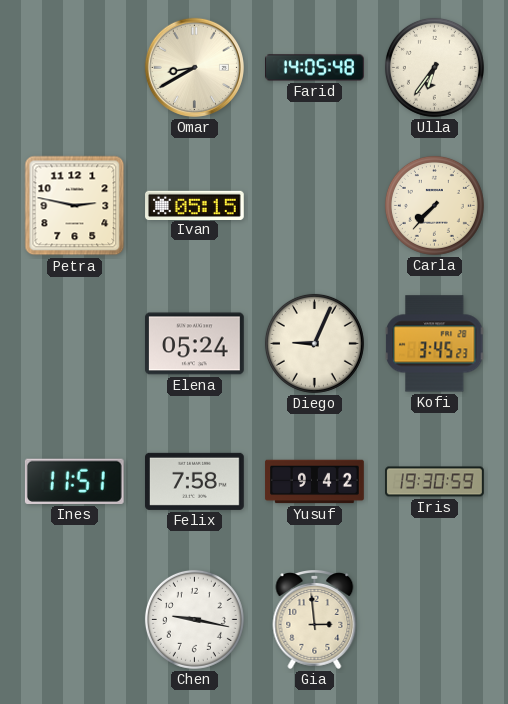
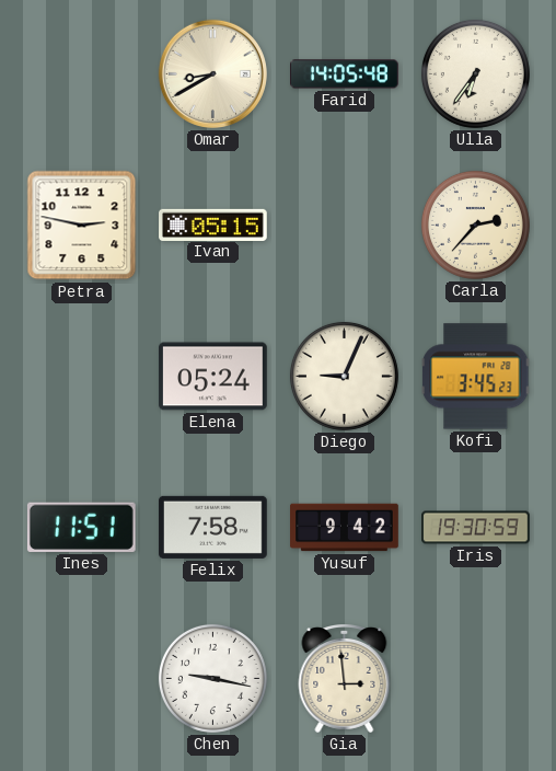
Carla: 7:37 -> 2:37
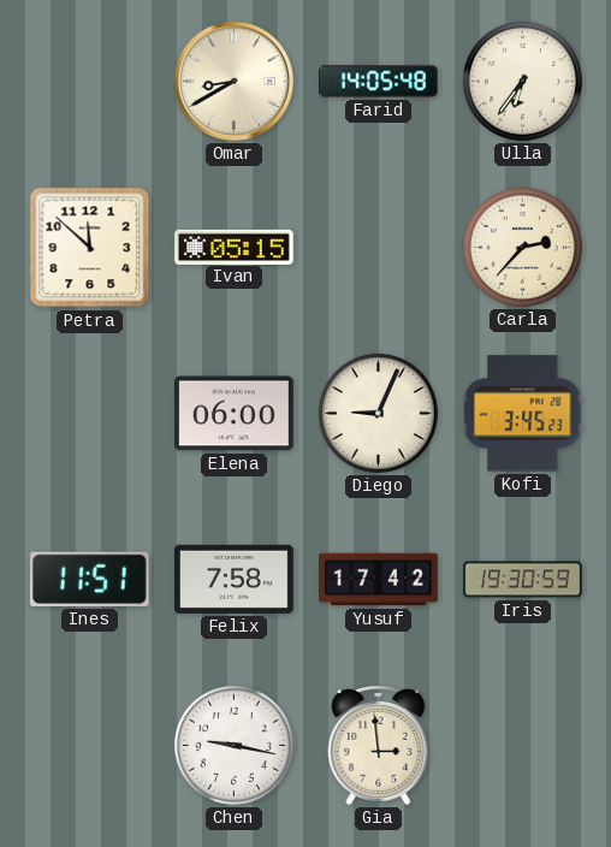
Petra: 2:47 -> 11:52
Elena: 05:24 -> 06:00
Yusuf: 9:42 -> 17:42
